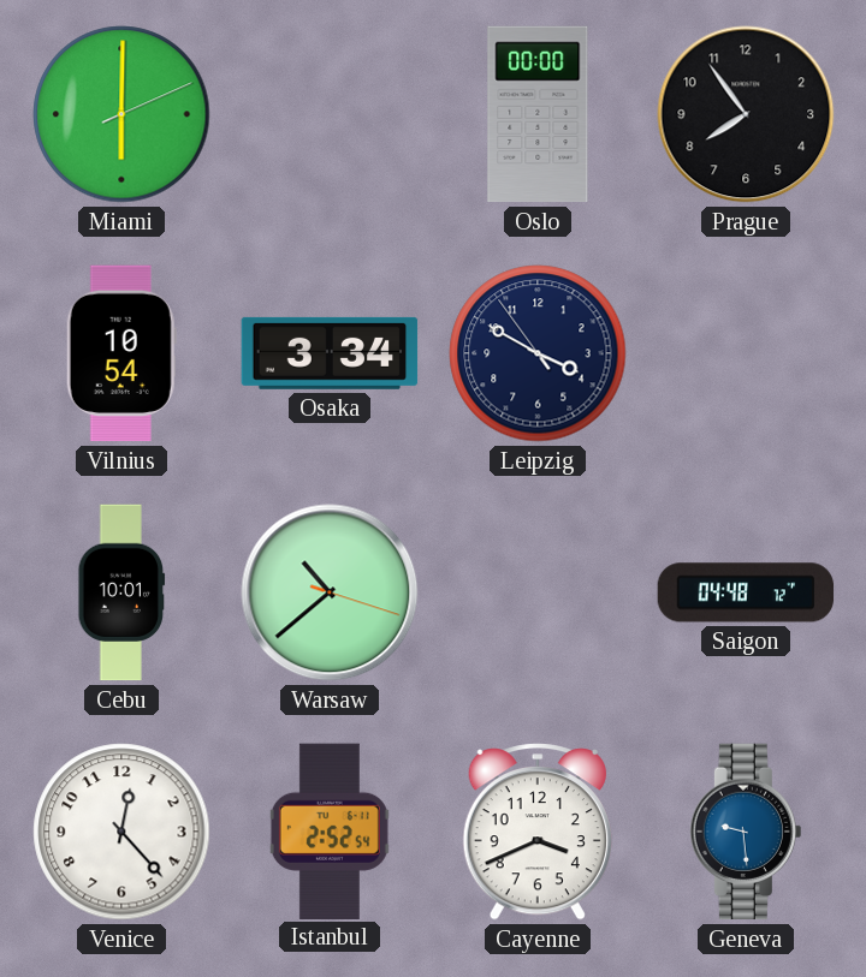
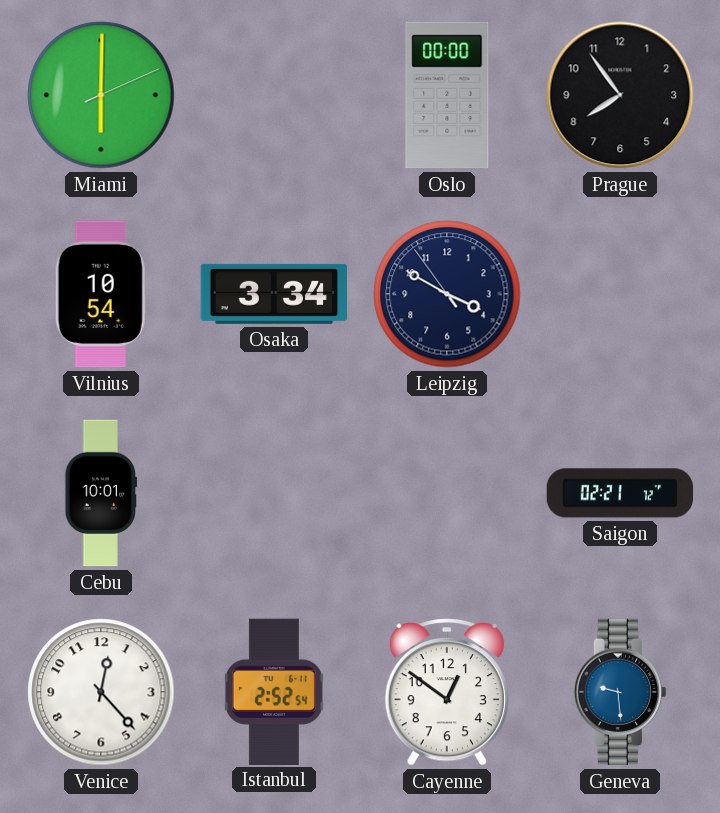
Warsaw: 10:38 -> none
Saigon: 04:48 -> 02:21
Cayenne: 3:41 -> 12:51
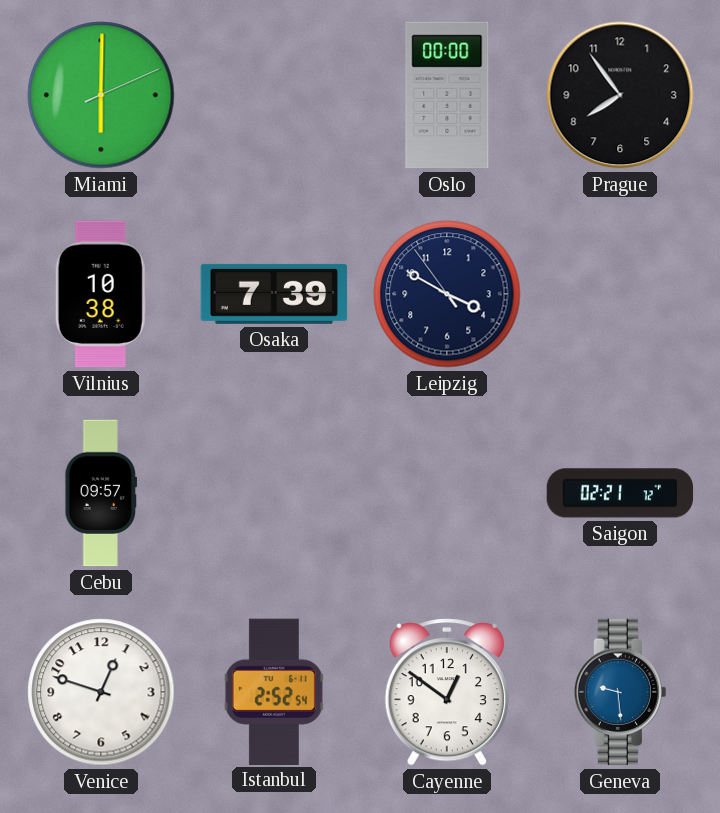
Vilnius: 10:54 -> 10:38
Osaka: 3:34 -> 7:39
Cebu: 10:01 -> 09:57
Venice: 12:23 -> 12:48
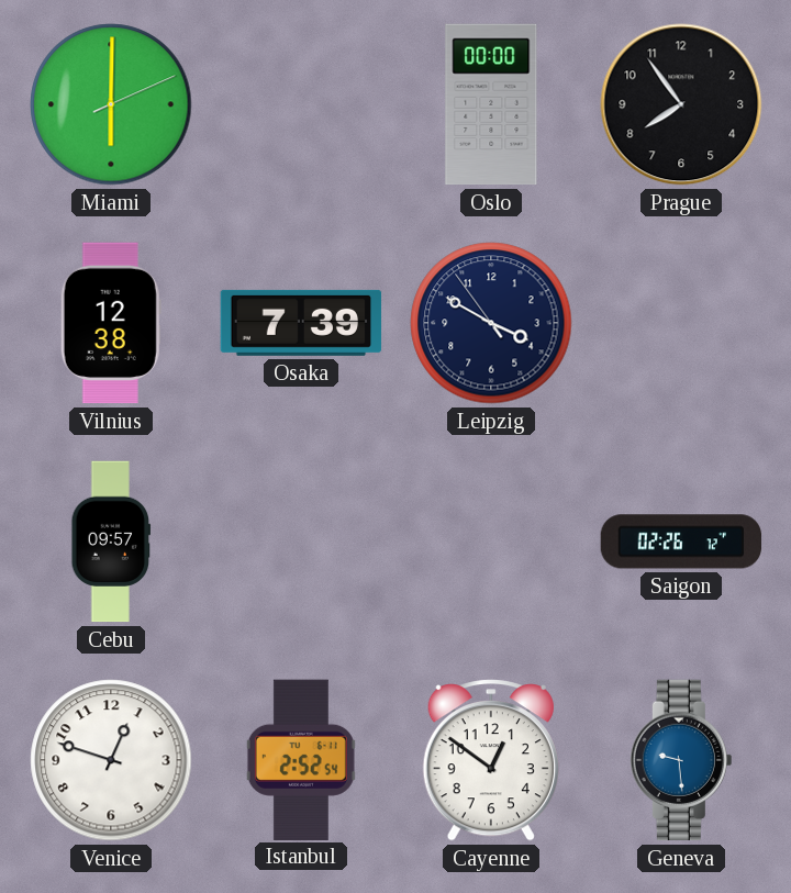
Vilnius: 10:38 -> 12:38
Saigon: 02:21 -> 02:26
